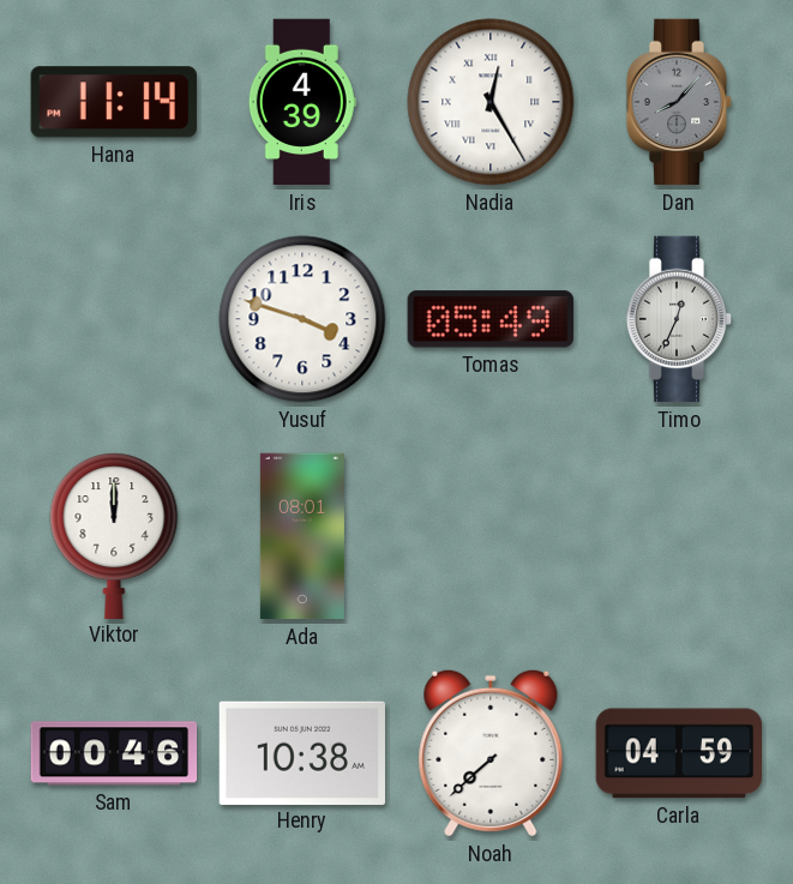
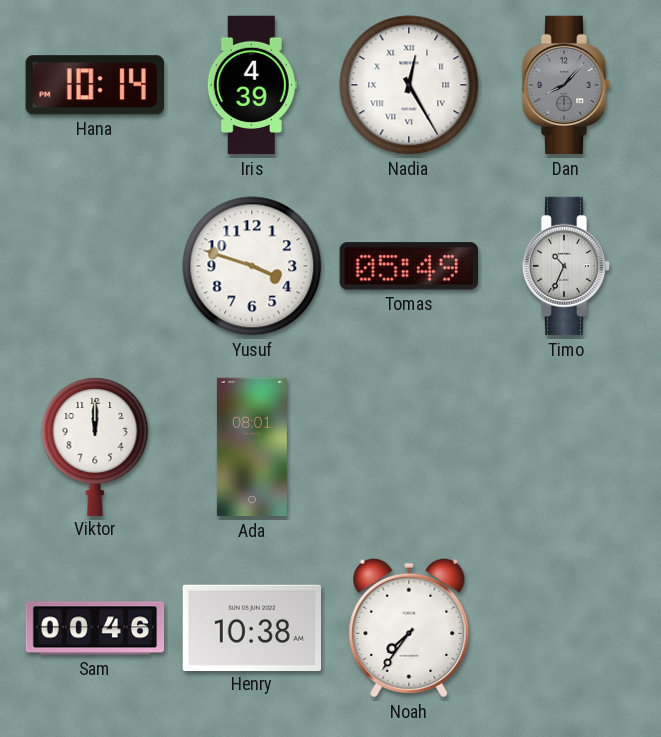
Hana: 11:14 -> 10:14
Timo: 12:34 -> 10:34
Noah: 7:38 -> 7:36
Carla: 04:59 -> none
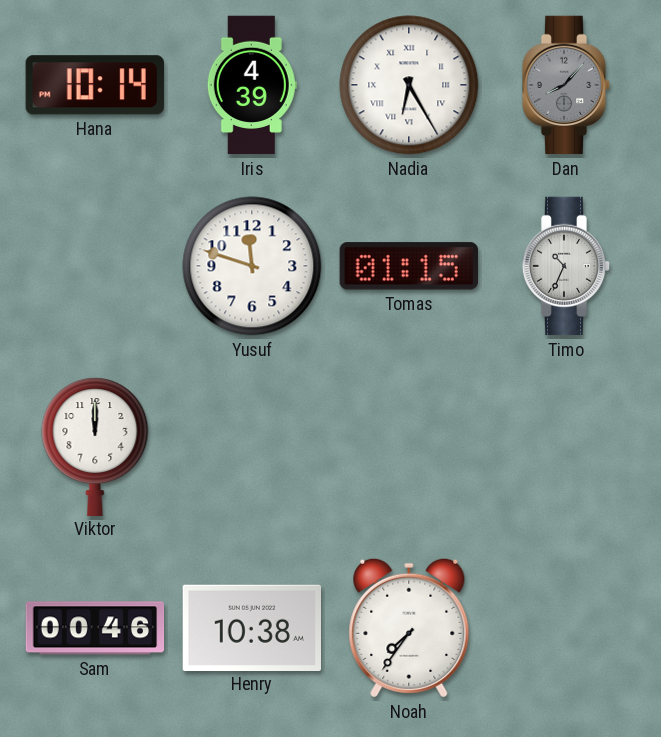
Nadia: 12:25 -> 6:25
Yusuf: 3:48 -> 11:48
Tomas: 05:49 -> 01:15
Ada: 08:01 -> none
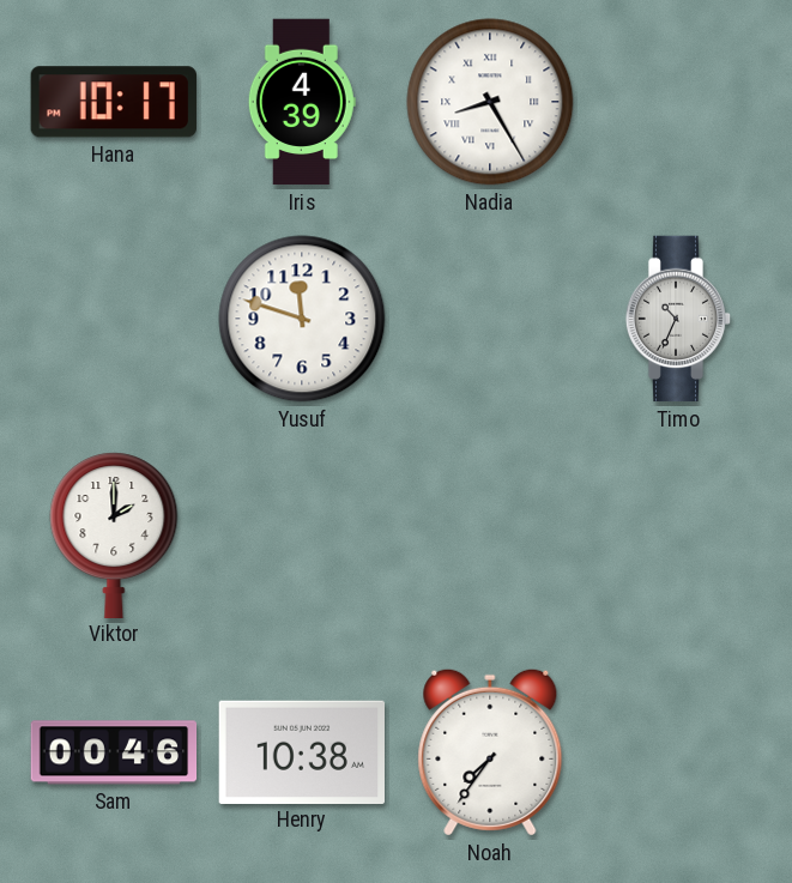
Hana: 10:14 -> 10:17
Nadia: 6:25 -> 8:25
Dan: 8:07 -> none
Tomas: 01:15 -> none
Viktor: 12:00 -> 2:00
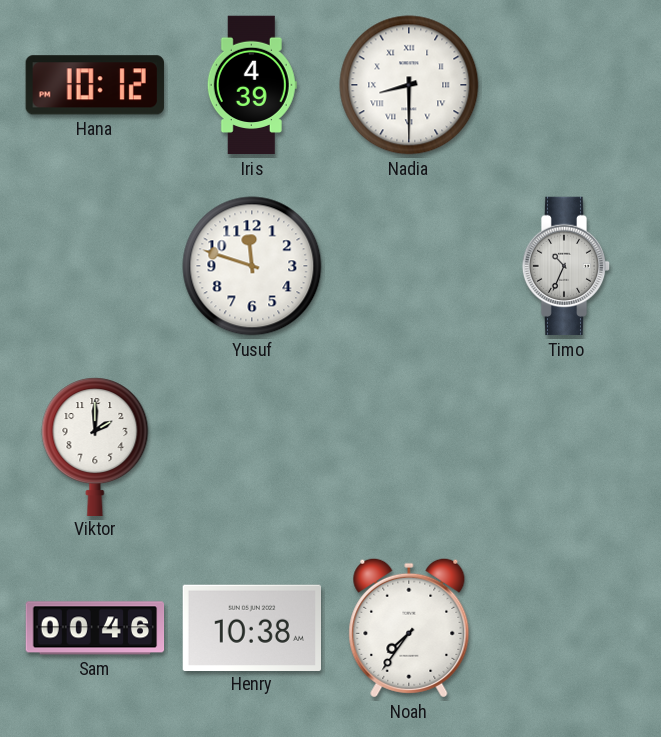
Hana: 10:17 -> 10:12
Nadia: 8:25 -> 8:30
